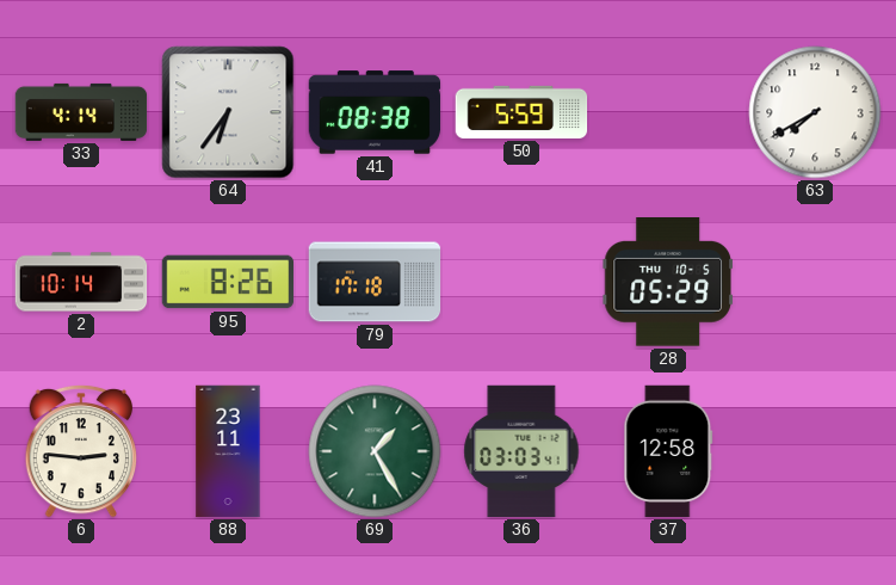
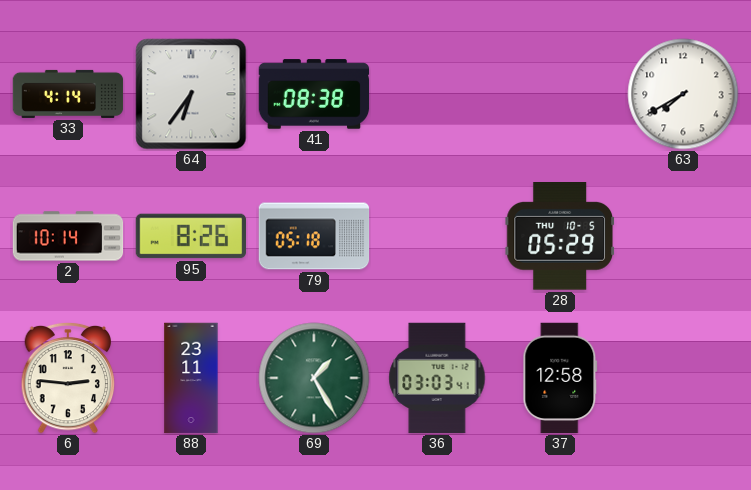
50: 5:59 -> none
79: 17:18 -> 05:18
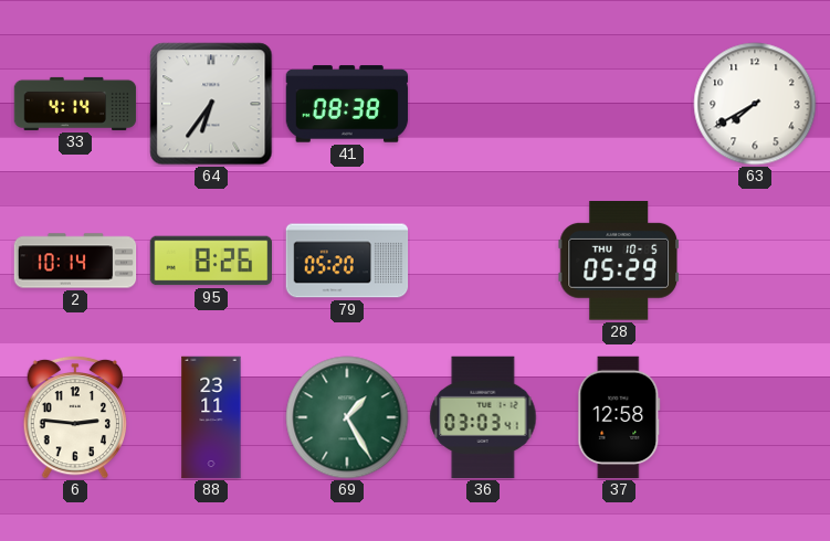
79: 05:18 -> 05:20
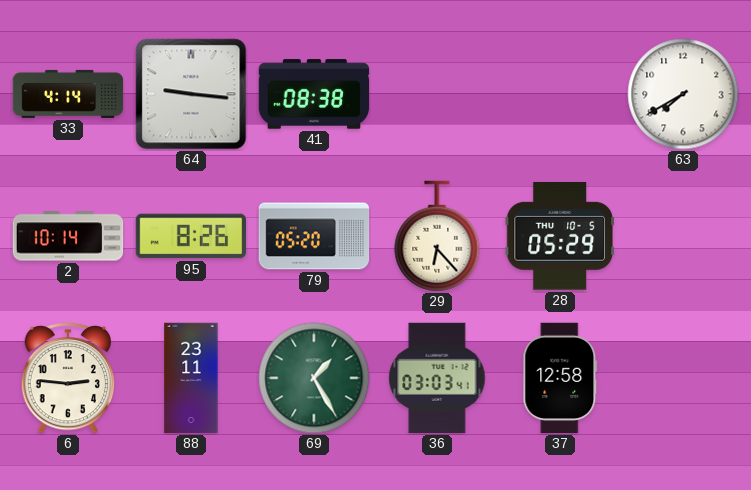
64: 6:36 -> 9:16
29: none -> 6:23
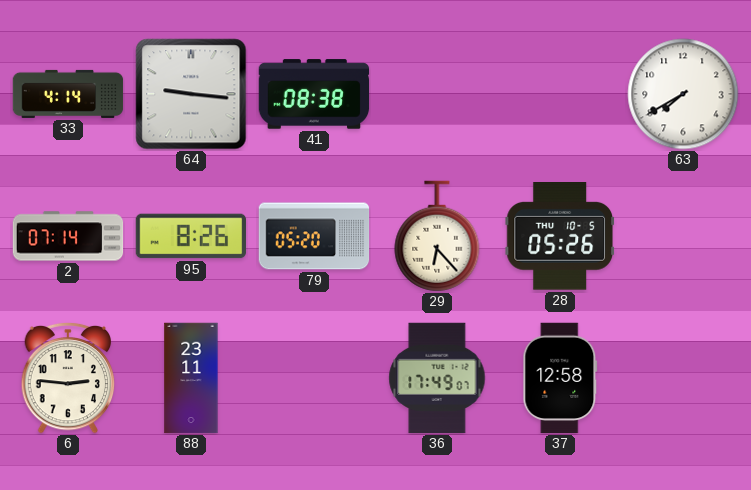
2: 10:14 -> 07:14
28: 05:29 -> 05:26
69: 1:25 -> none
36: 03:03 -> 17:49
